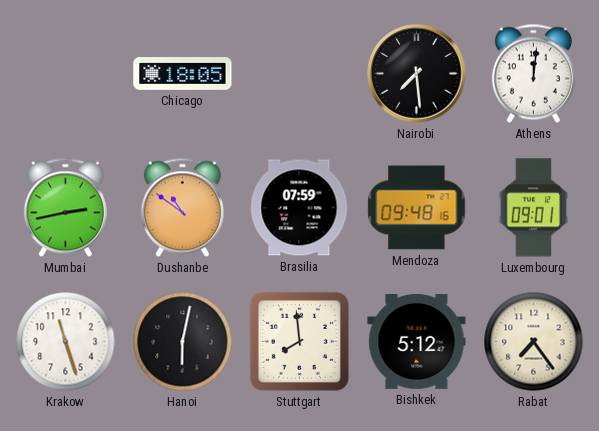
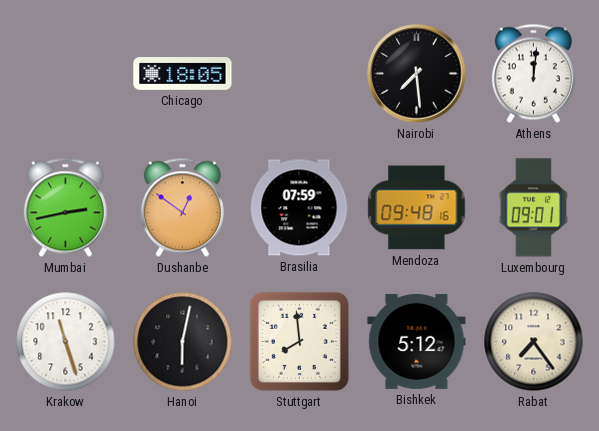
Dushanbe: 10:51 -> 12:51
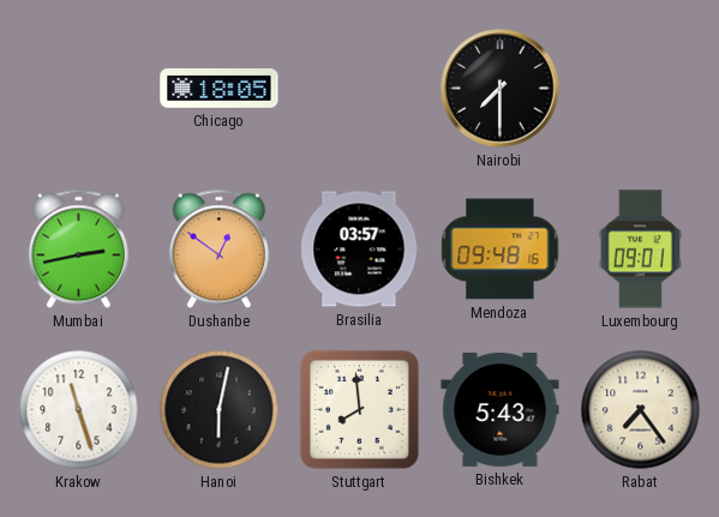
Nairobi: 7:29 -> 7:30
Athens: 12:01 -> none
Brasilia: 07:59 -> 03:57
Bishkek: 5:12 -> 5:43
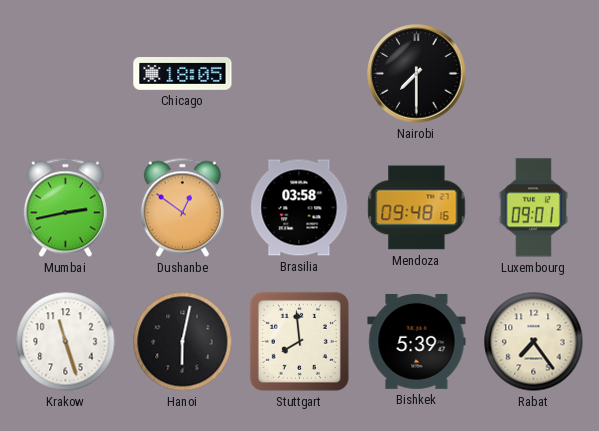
Brasilia: 03:57 -> 03:58
Bishkek: 5:43 -> 5:39
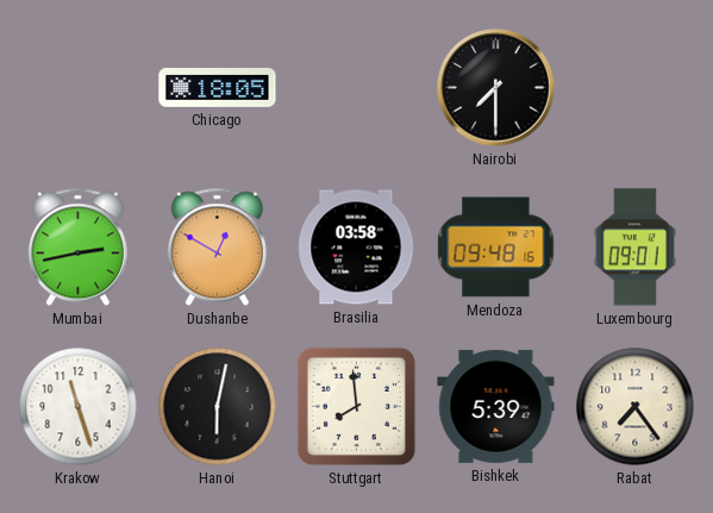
Dushanbe: 12:51 -> 12:50
